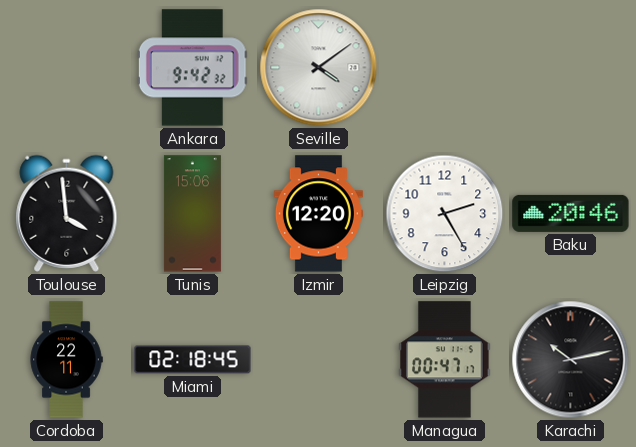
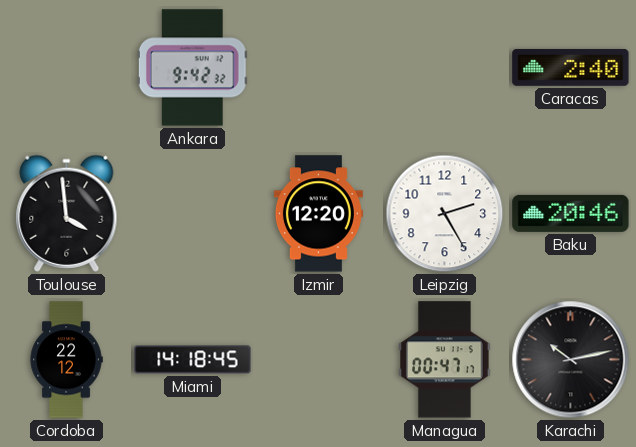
Seville: 4:09 -> none
Caracas: none -> 2:40
Tunis: 15:06 -> none
Cordoba: 22:11 -> 22:12
Miami: 02:18 -> 14:18
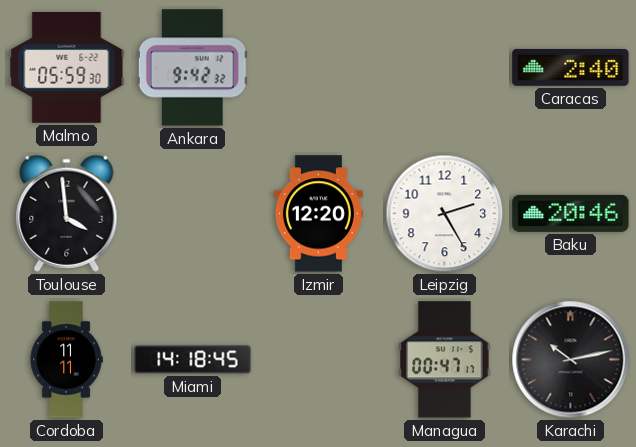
Malmo: none -> 05:59
Cordoba: 22:12 -> 11:11
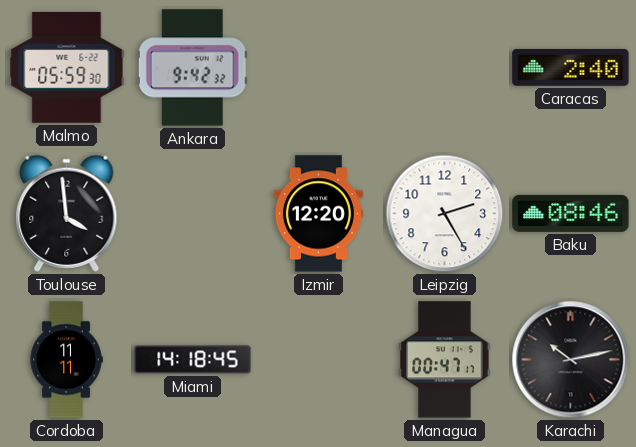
Baku: 20:46 -> 08:46
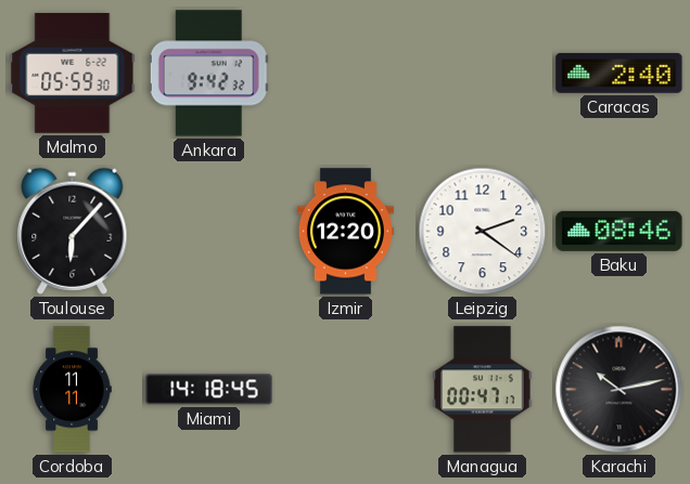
Toulouse: 3:59 -> 6:07
Leipzig: 2:25 -> 2:21
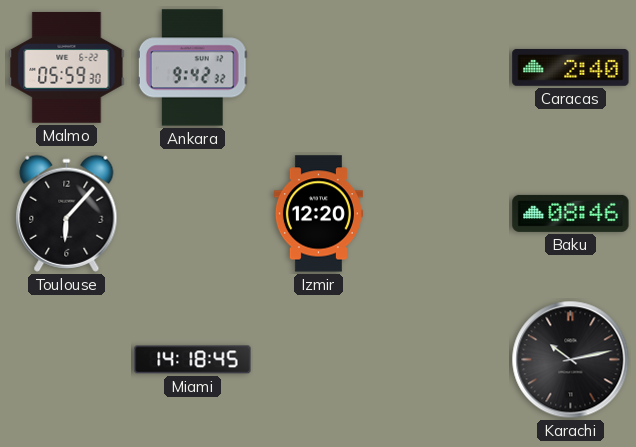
Leipzig: 2:21 -> none
Cordoba: 11:11 -> none
Managua: 00:47 -> none
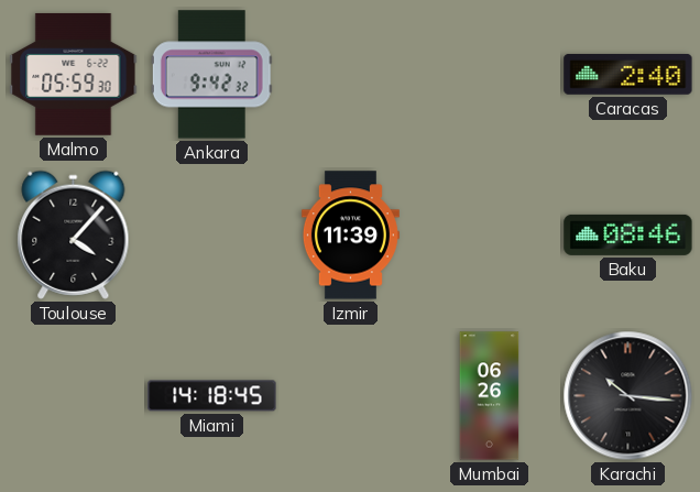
Toulouse: 6:07 -> 4:07
Izmir: 12:20 -> 11:39
Mumbai: none -> 06:26
Karachi: 10:13 -> 10:16
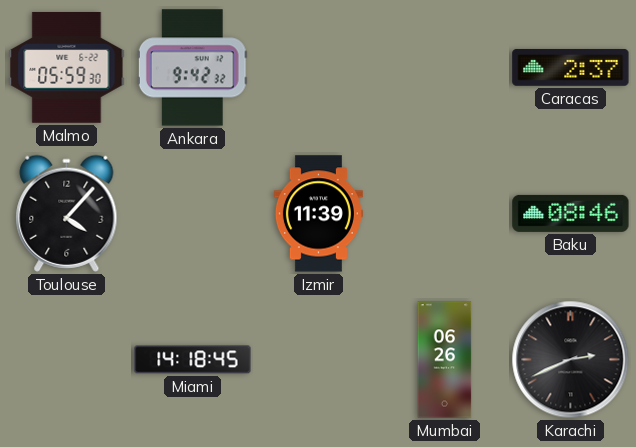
Caracas: 2:40 -> 2:37
Karachi: 10:16 -> 2:41
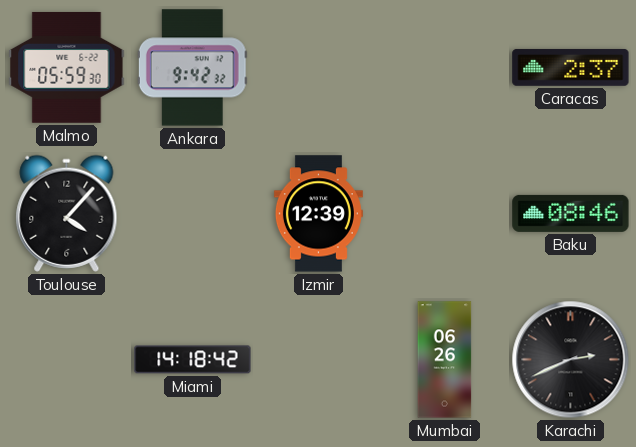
Izmir: 11:39 -> 12:39
Miami: 14:18:45 -> 14:18:42
